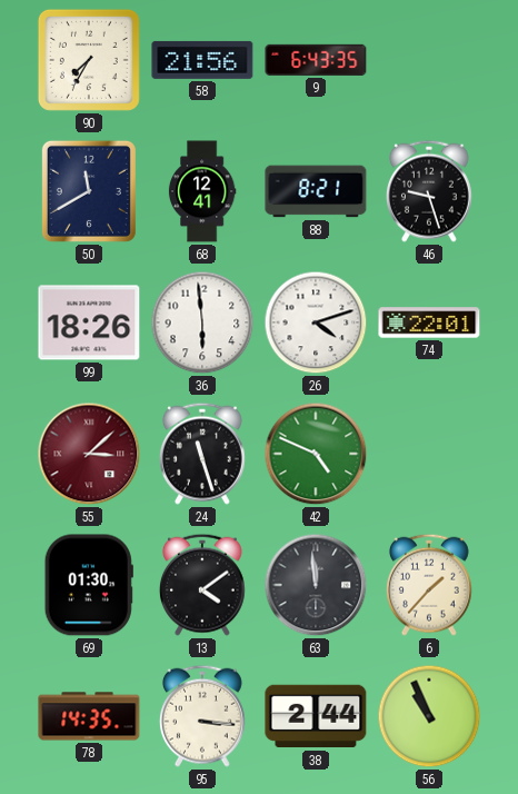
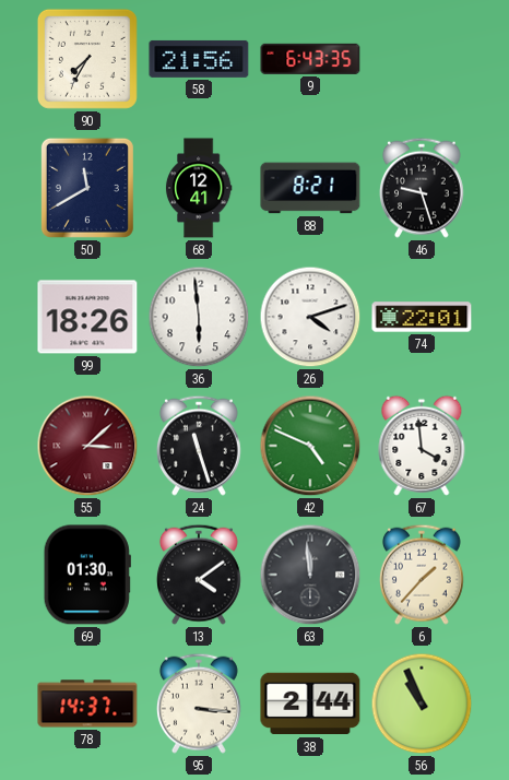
67: none -> 3:59
78: 14:35 -> 14:37
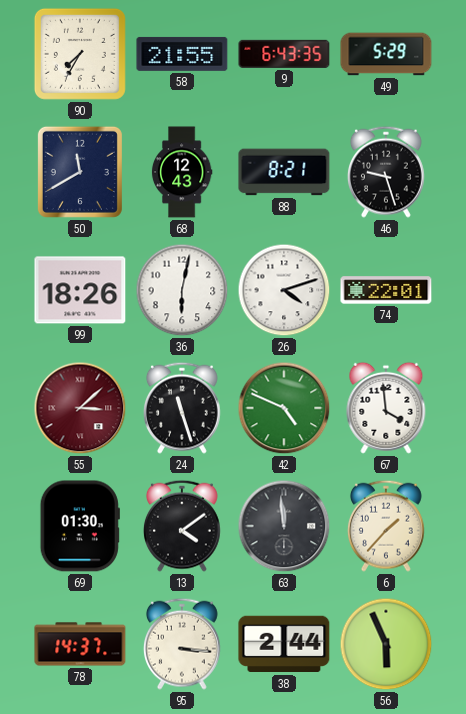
58: 21:56 -> 21:55
49: none -> 5:29
68: 12:41 -> 12:43
36: 5:59 -> 6:02
56: 10:56 -> 5:56
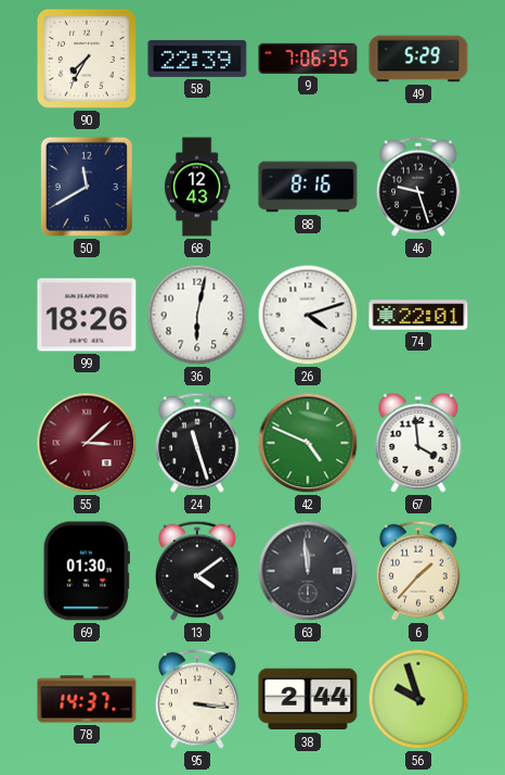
58: 21:55 -> 22:39
9: 6:43 -> 7:06
88: 8:21 -> 8:16
56: 5:56 -> 9:57
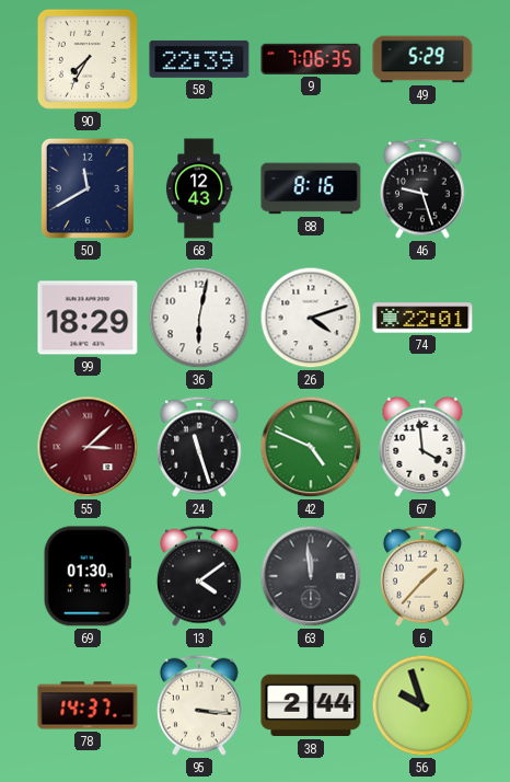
99: 18:26 -> 18:29
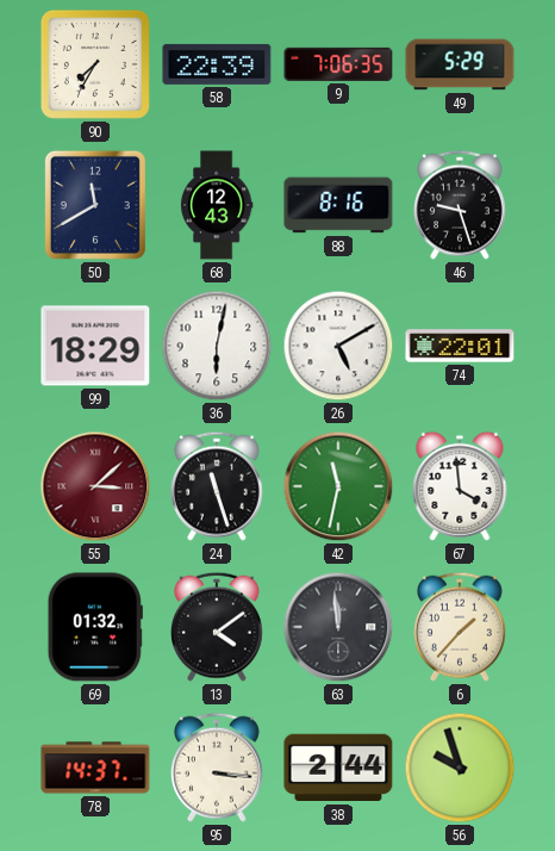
26: 4:12 -> 5:10
42: 4:49 -> 11:32
69: 01:30 -> 01:32
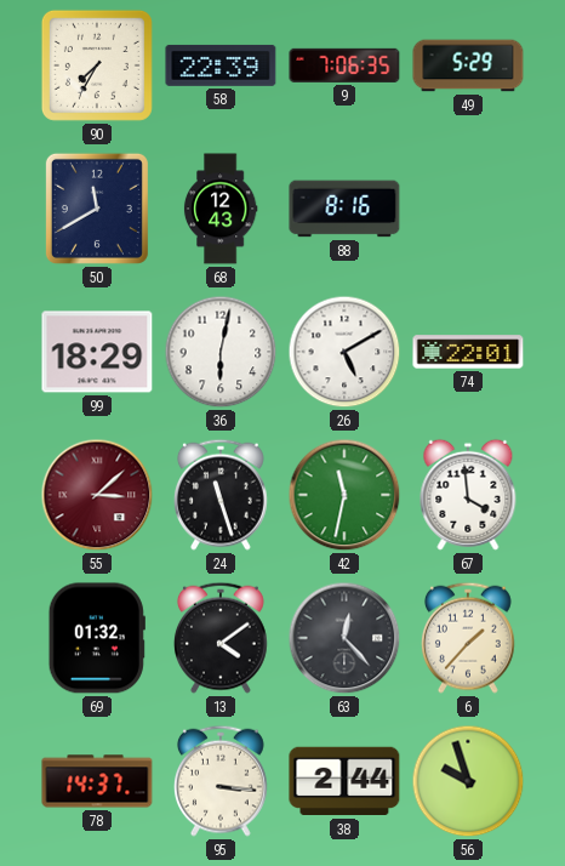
46: 9:27 -> none
63: 11:59 -> 12:23
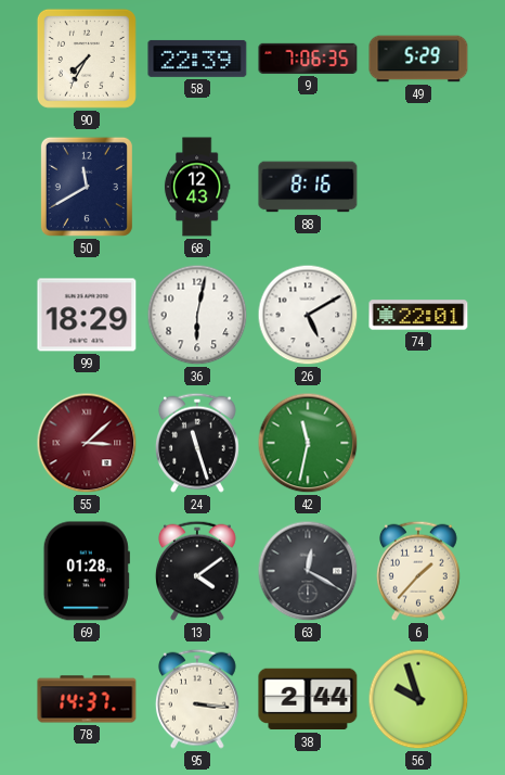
67: 3:59 -> none
69: 01:32 -> 01:28
63: 12:23 -> 12:20
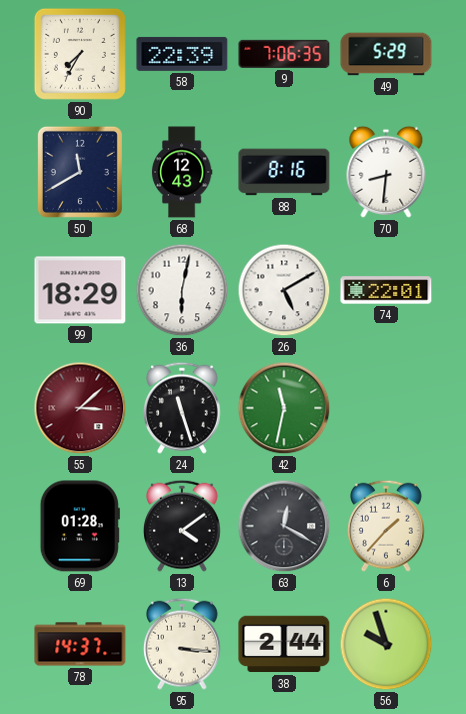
70: none -> 8:31
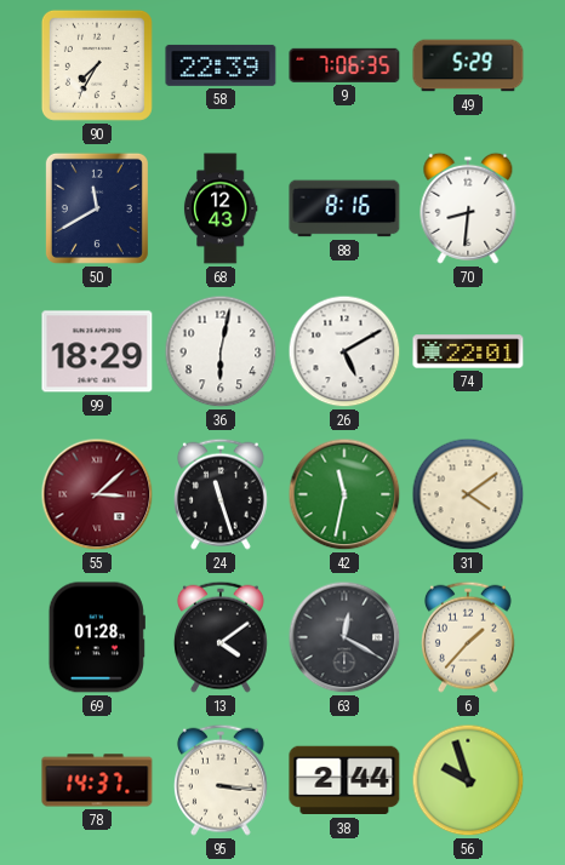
31: none -> 4:09
